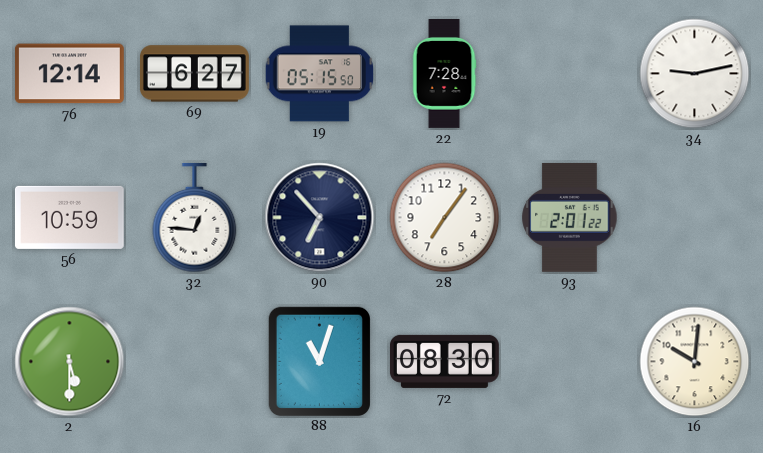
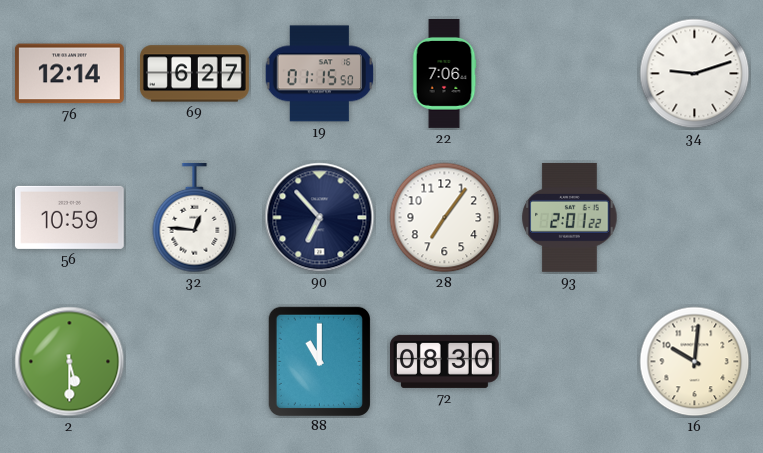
19: 05:15 -> 01:15
22: 7:28 -> 7:06
34: 9:13 -> 9:12
88: 11:03 -> 11:00
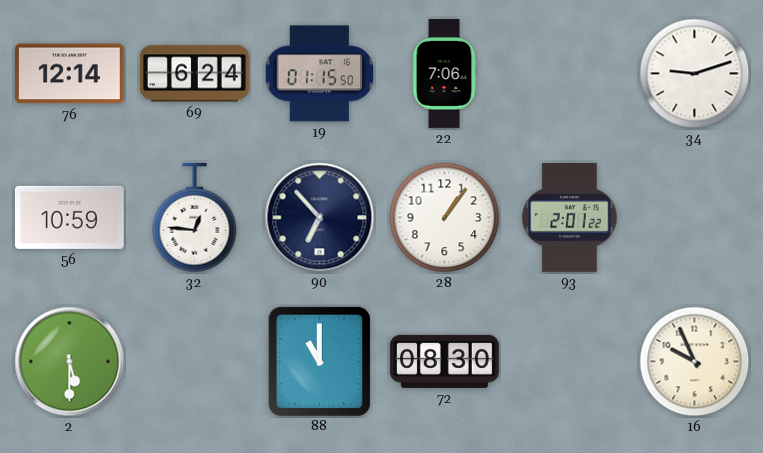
69: 6:27 -> 6:24
28: 7:06 -> 1:06
16: 10:01 -> 9:56
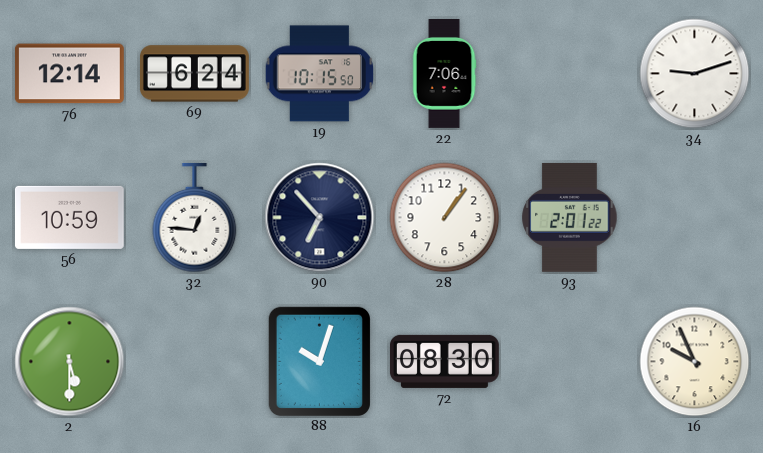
19: 01:15 -> 10:15
88: 11:00 -> 10:03
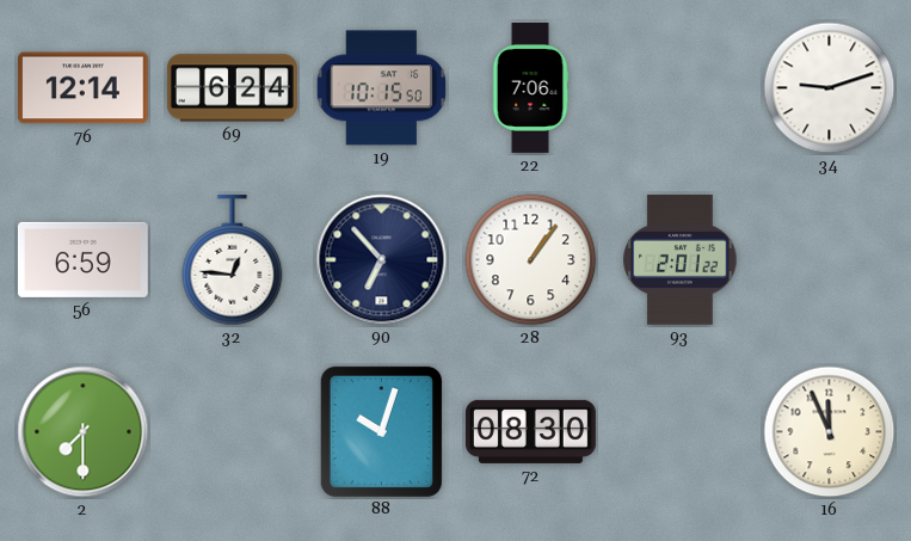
56: 10:59 -> 6:59
2: 5:30 -> 7:30
16: 9:56 -> 11:56
